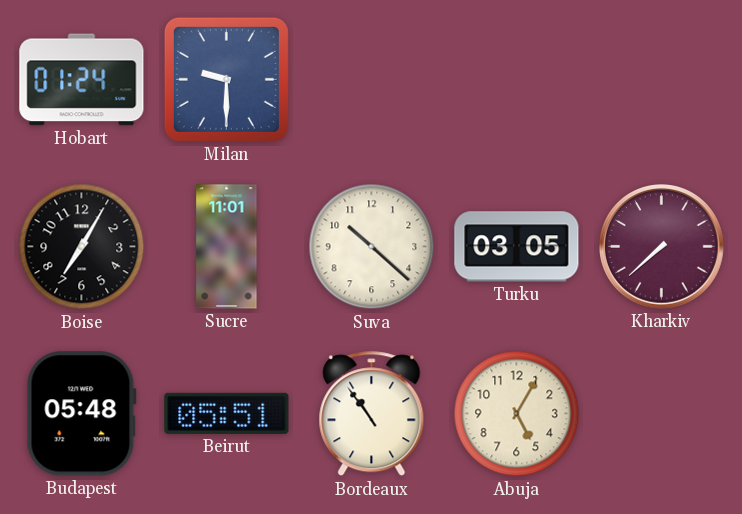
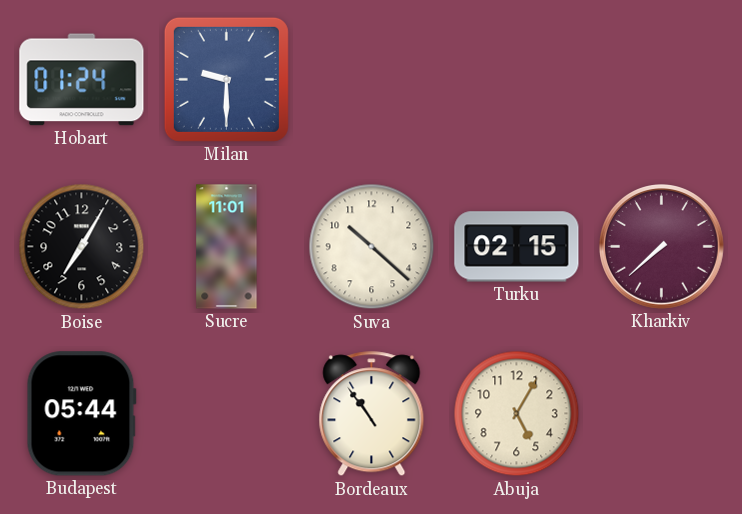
Turku: 03:05 -> 02:15
Budapest: 05:48 -> 05:44
Beirut: 05:51 -> none
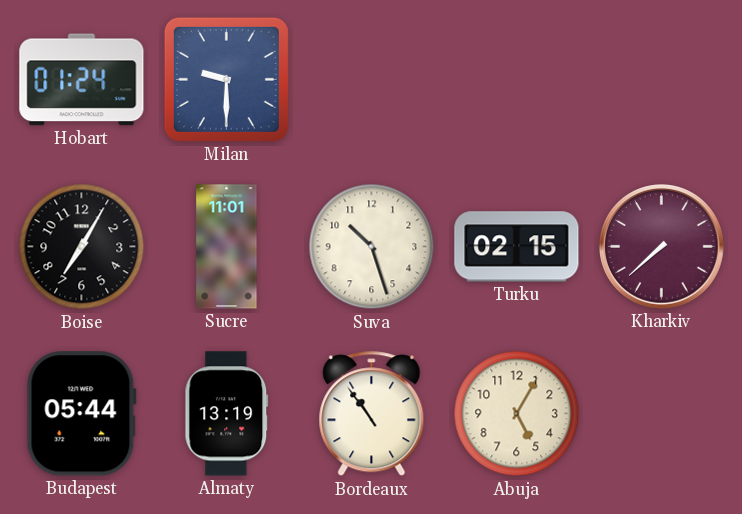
Suva: 10:22 -> 10:27
Almaty: none -> 13:19
